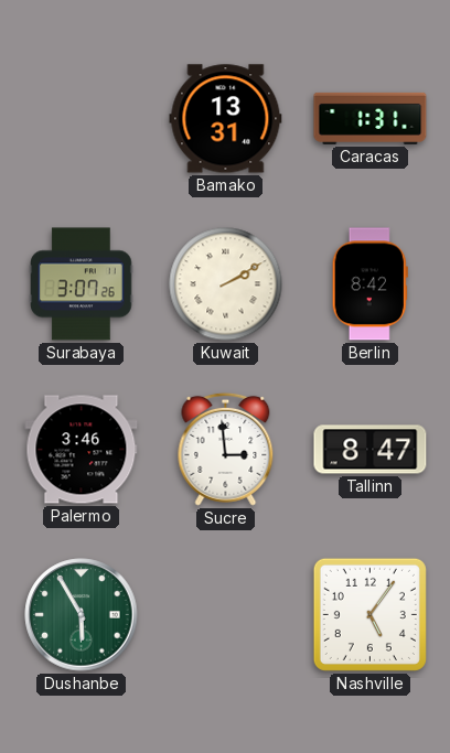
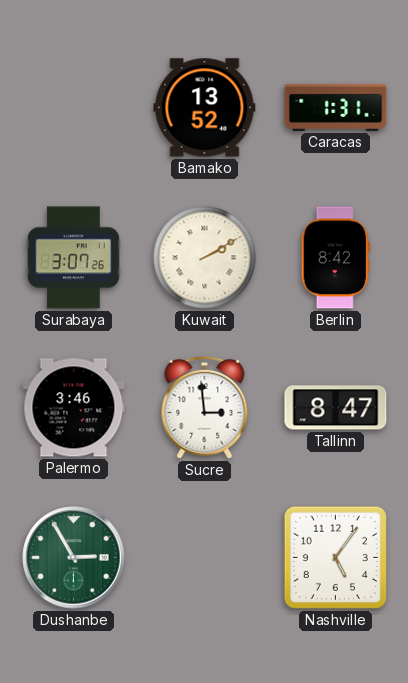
Bamako: 13:31 -> 13:52
Dushanbe: 5:55 -> 2:55
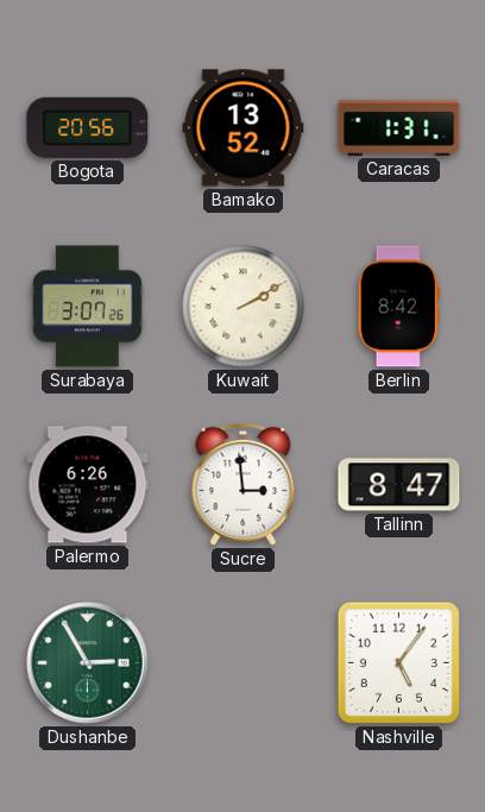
Bogota: none -> 20:56
Palermo: 3:46 -> 6:26
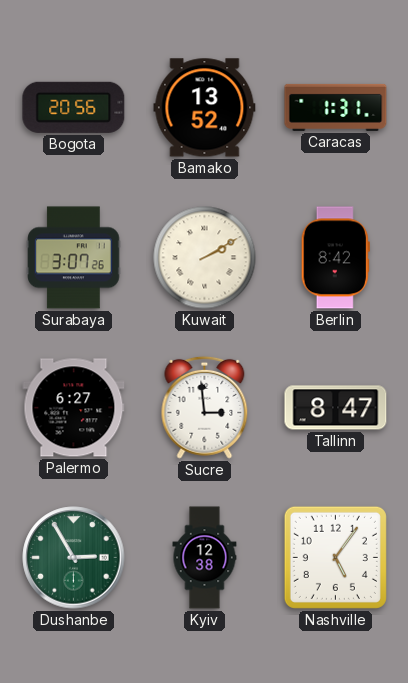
Palermo: 6:26 -> 6:27
Kyiv: none -> 12:38
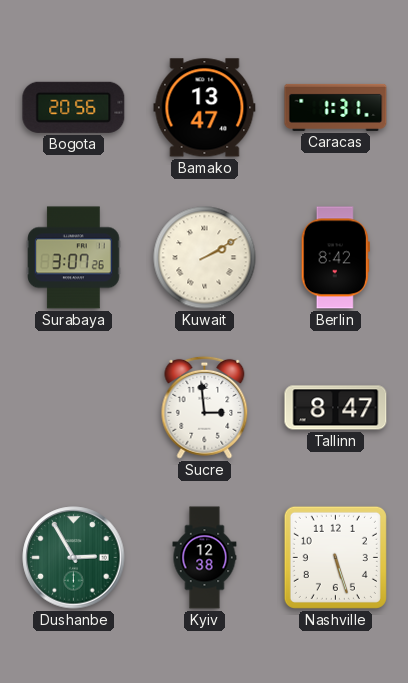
Bamako: 13:52 -> 13:47
Palermo: 6:27 -> none
Nashville: 5:06 -> 5:27
